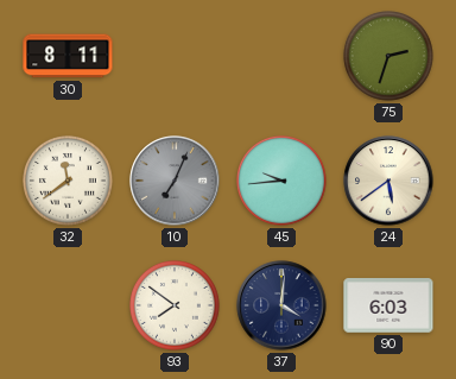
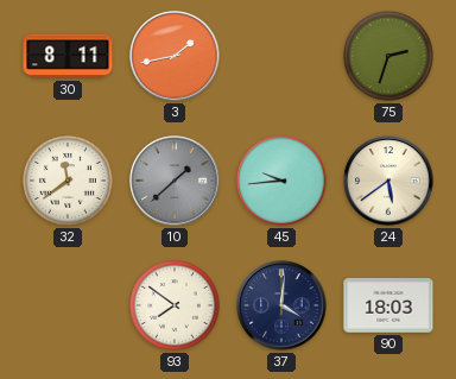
3: none -> 1:43
10: 7:04 -> 1:38
90: 6:03 -> 18:03
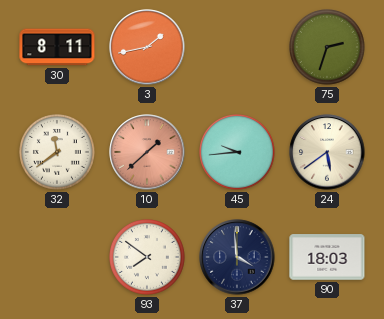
10 dial: grey -> salmon
37: 4:01 -> 3:59
